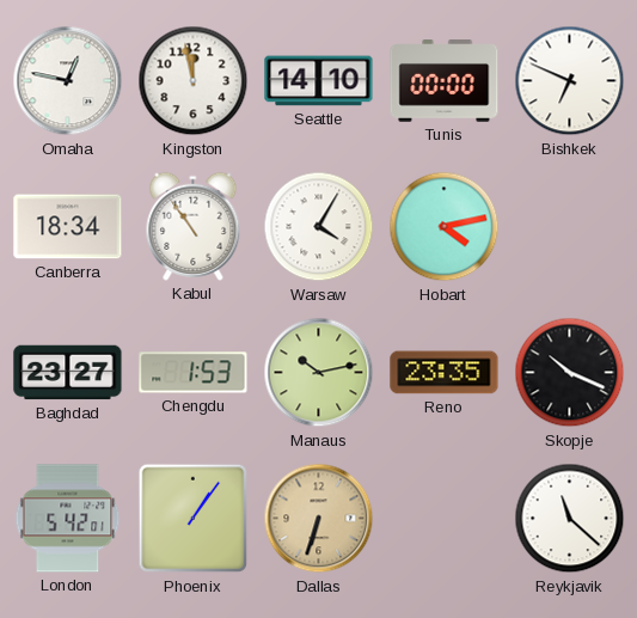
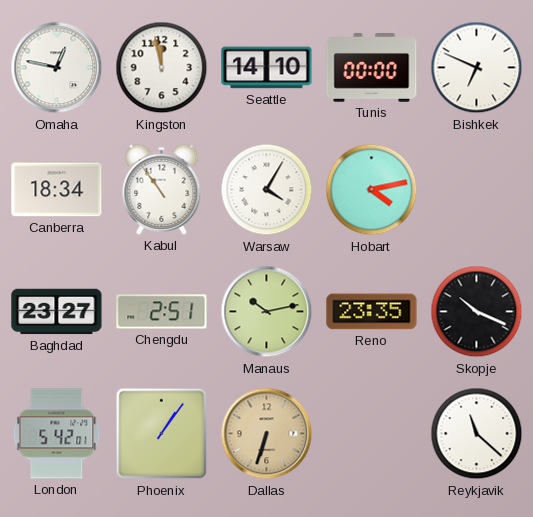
Chengdu: 1:53 -> 2:51
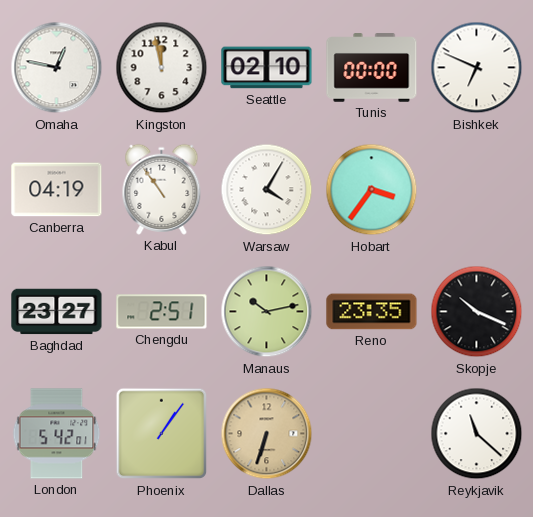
Seattle: 14:10 -> 02:10
Canberra: 18:34 -> 04:19
Hobart: 4:13 -> 3:36
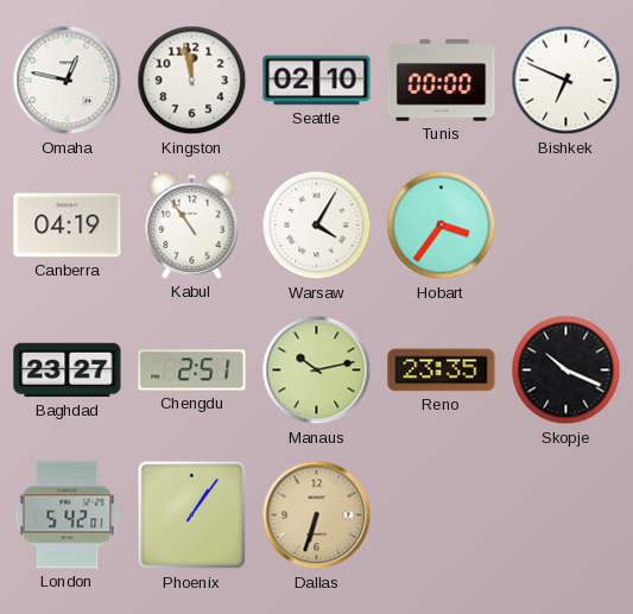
Reykjavik: 11:22 -> none
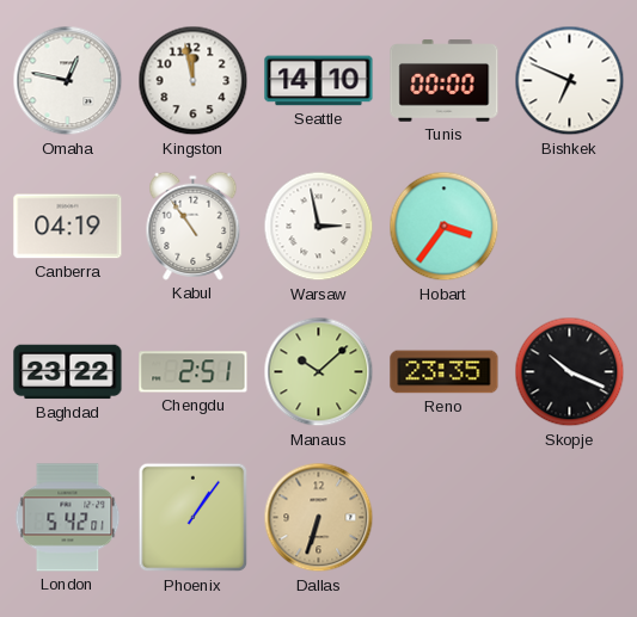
Seattle: 02:10 -> 14:10
Warsaw: 4:05 -> 2:58
Baghdad: 23:27 -> 23:22
Manaus: 10:13 -> 10:08
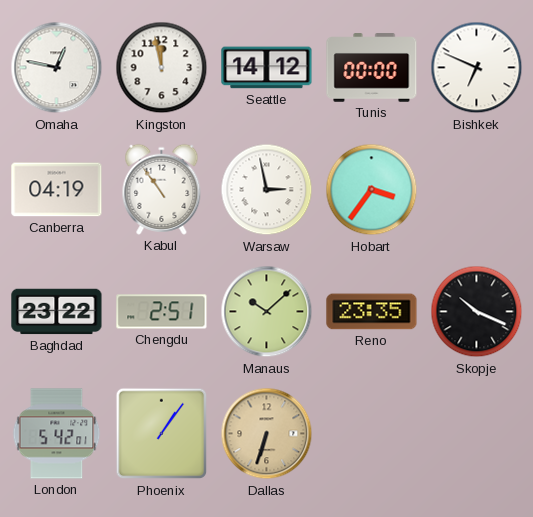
Seattle: 14:10 -> 14:12
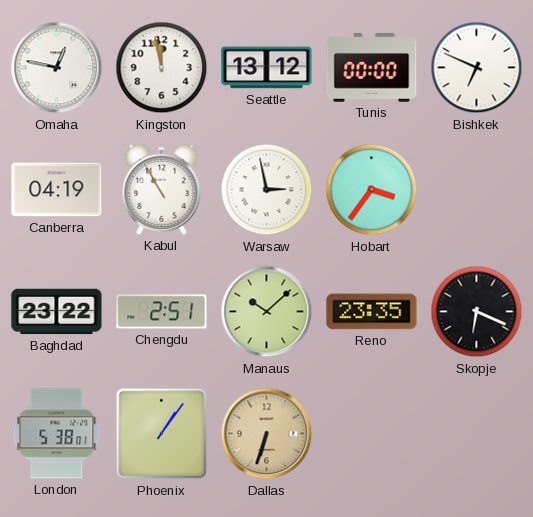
Seattle: 14:12 -> 13:12
Kabul: 10:54 -> 10:55
Skopje: 10:19 -> 6:19
London: 5:42 -> 5:38
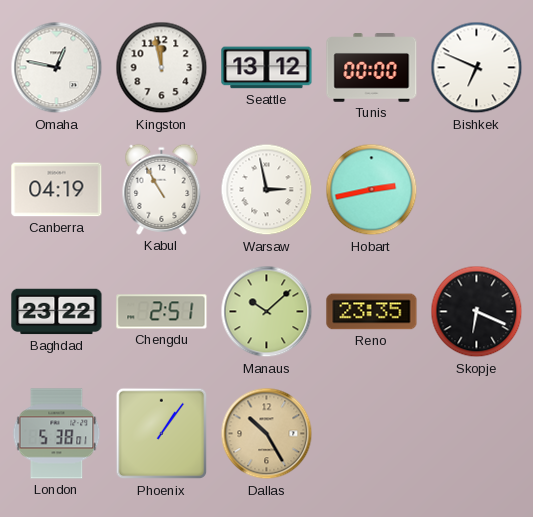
Hobart: 3:36 -> 2:43
Dallas: 6:33 -> 10:25
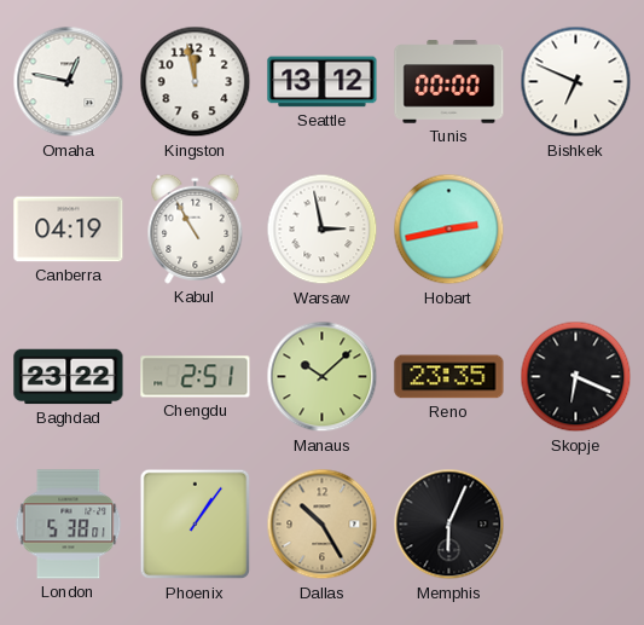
Memphis: none -> 6:04
